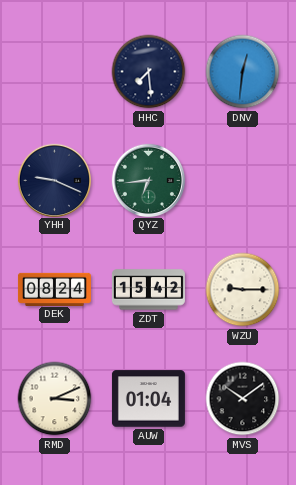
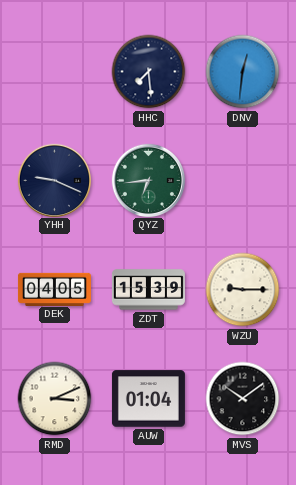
DEK: 08:24 -> 04:05
ZDT: 15:42 -> 15:39
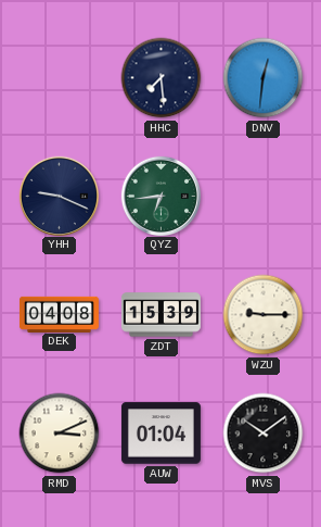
DEK: 04:05 -> 04:08
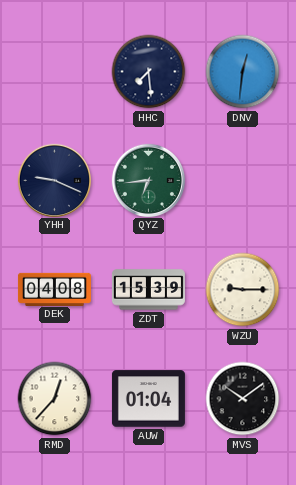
RMD: 3:11 -> 12:37
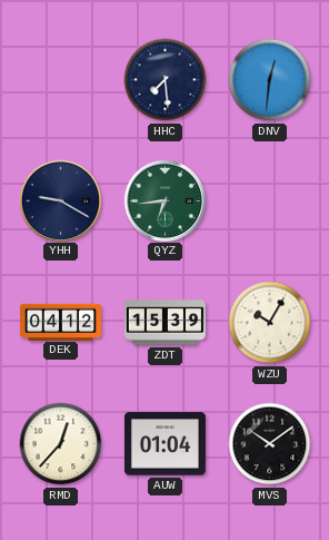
YHH: 9:19 -> 9:20
DEK: 04:08 -> 04:12
WZU: 9:15 -> 10:05
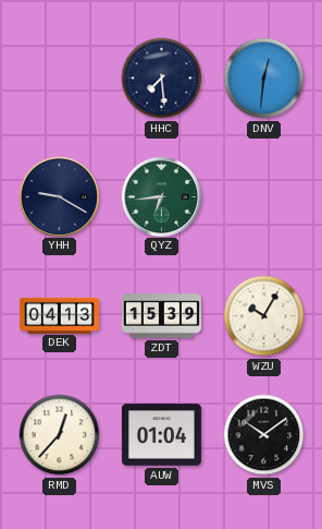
DEK: 04:12 -> 04:13
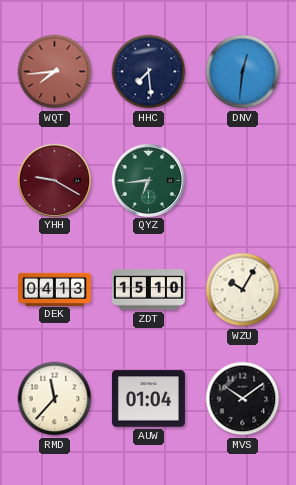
WQT: none -> 7:44
YHH dial: navy -> burgundy
ZDT: 15:39 -> 15:10
RMD: 12:37 -> 11:37
